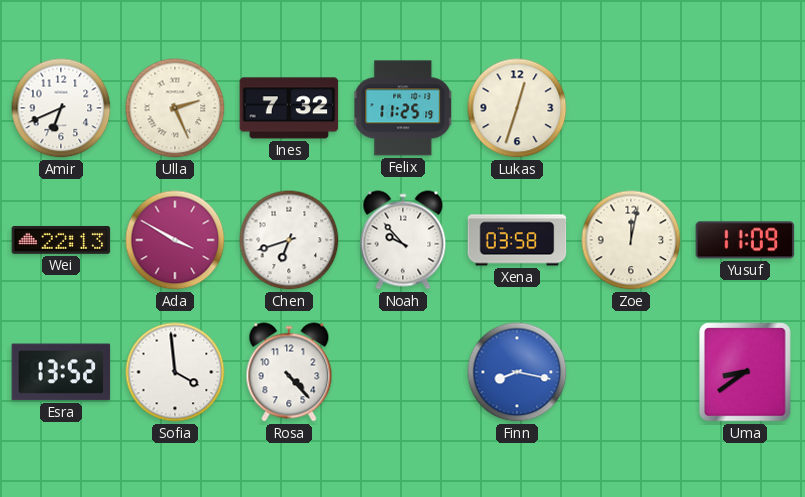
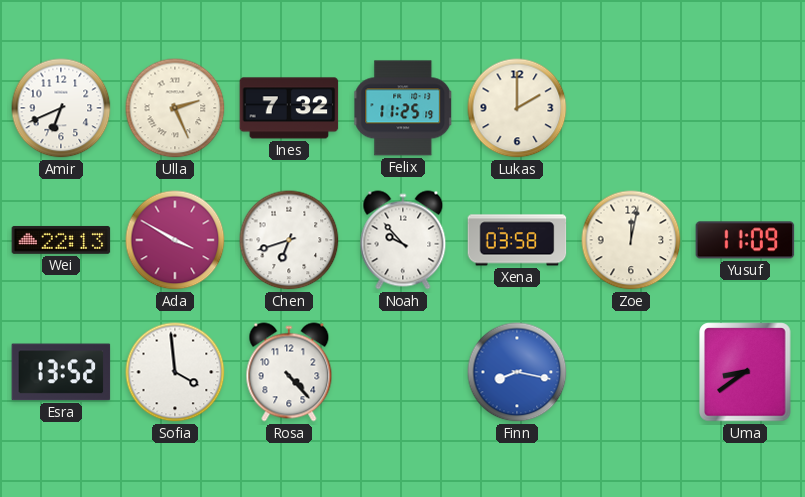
Lukas: 12:33 -> 2:00
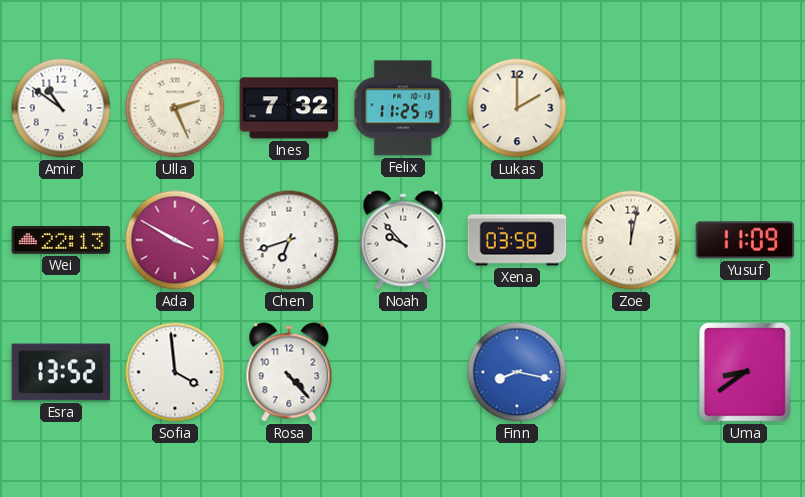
Amir: 6:41 -> 10:51
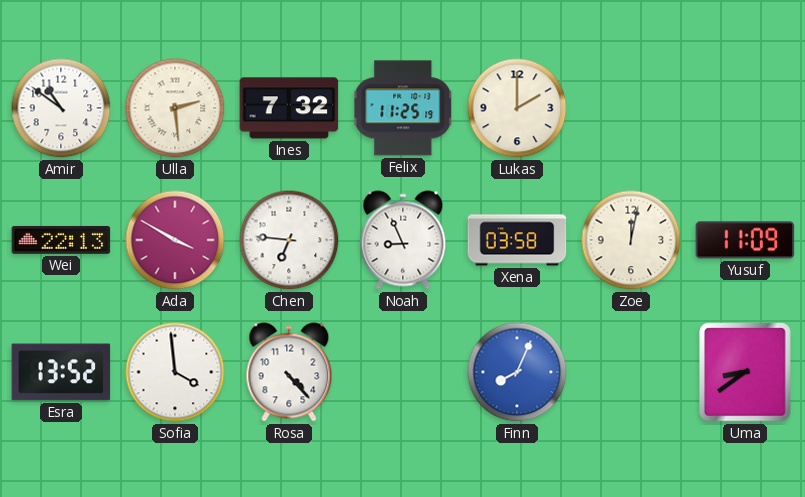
Ulla: 2:26 -> 2:29
Chen: 6:42 -> 6:46
Noah: 9:53 -> 8:56
Finn: 8:17 -> 8:04
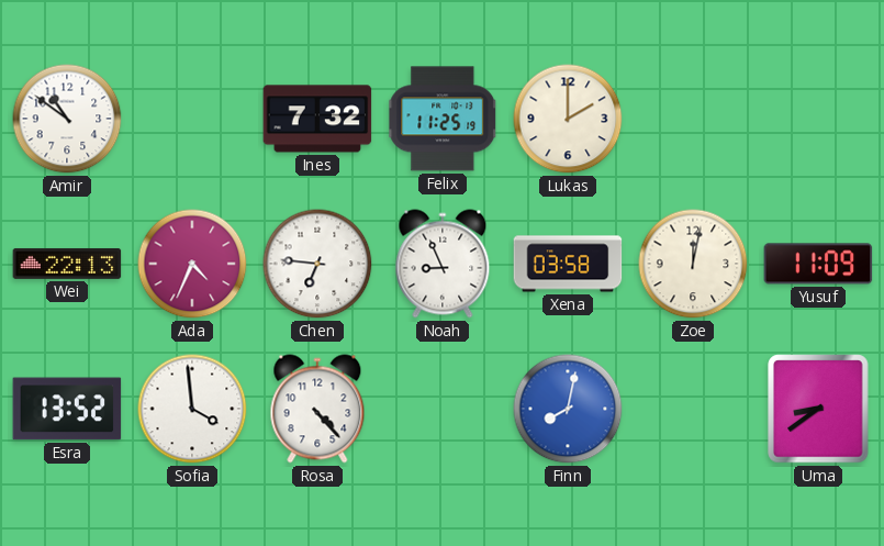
Ulla: 2:29 -> none
Ada: 3:50 -> 4:34
Finn: 8:04 -> 8:02
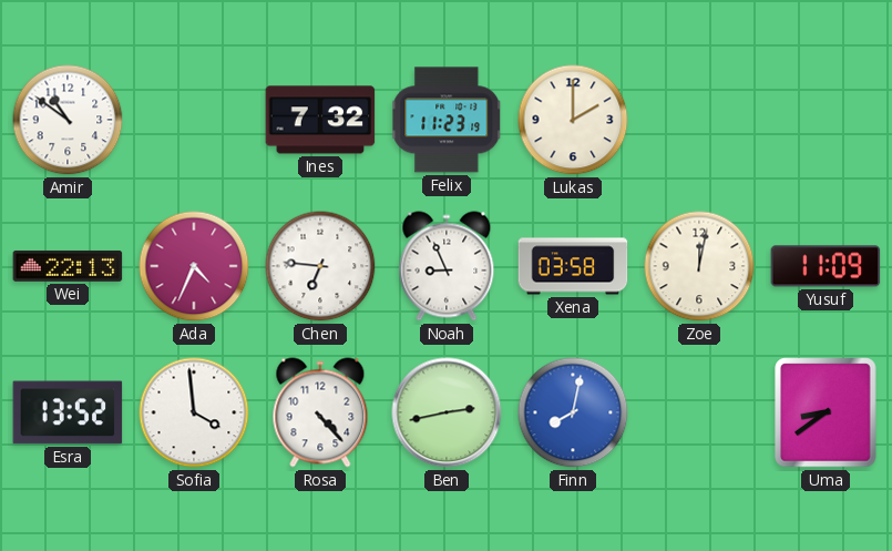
Felix: 11:25 -> 11:23
Ben: none -> 2:43
